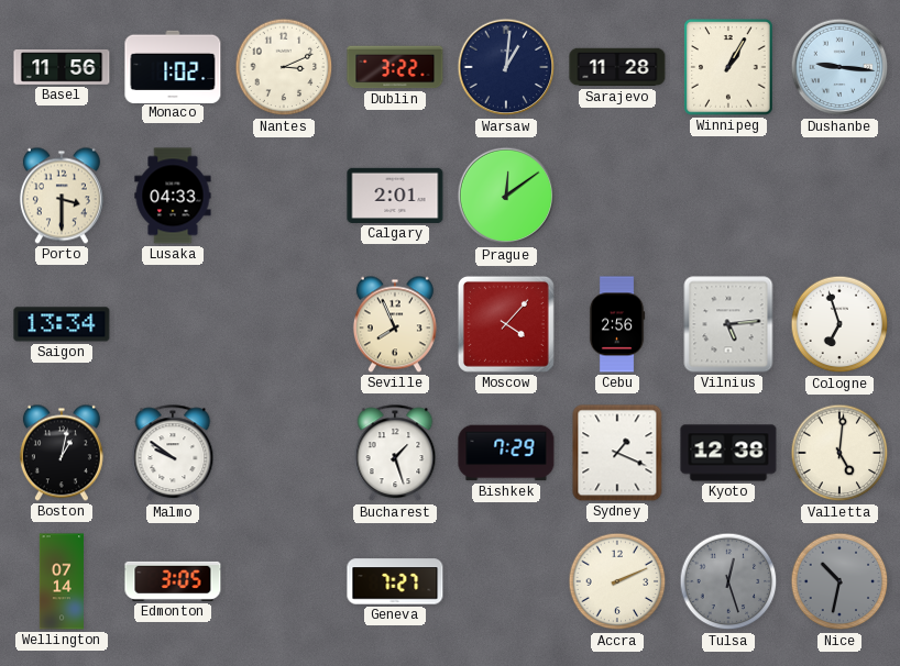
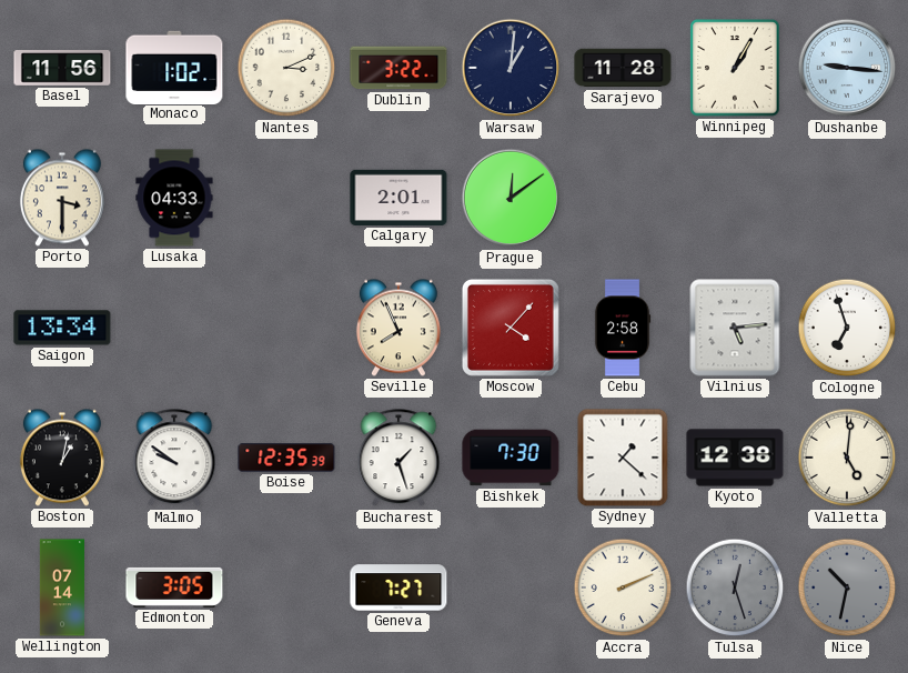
Cebu: 2:56 -> 2:58
Boise: none -> 12:35
Bishkek: 7:29 -> 7:30
Sydney: 1:19 -> 1:22
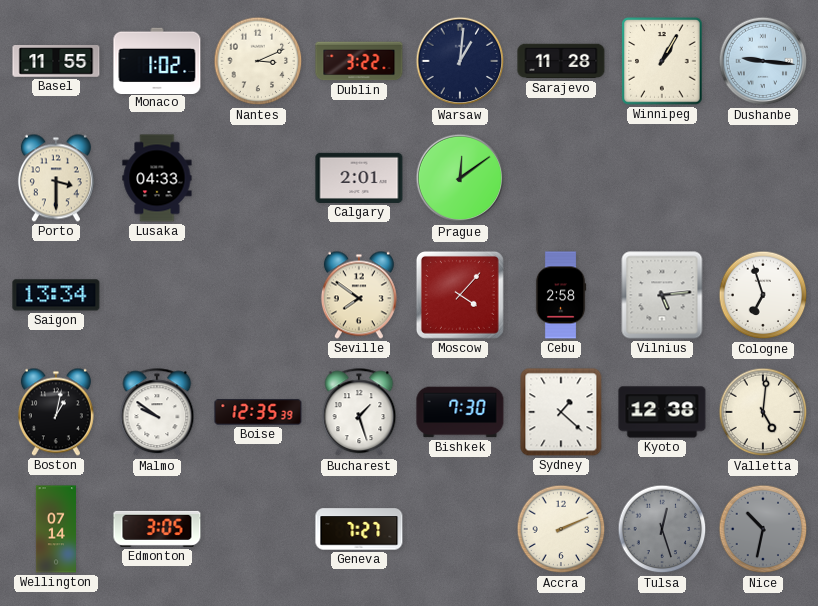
Basel: 11:56 -> 11:55
Seville: 7:56 -> 7:51
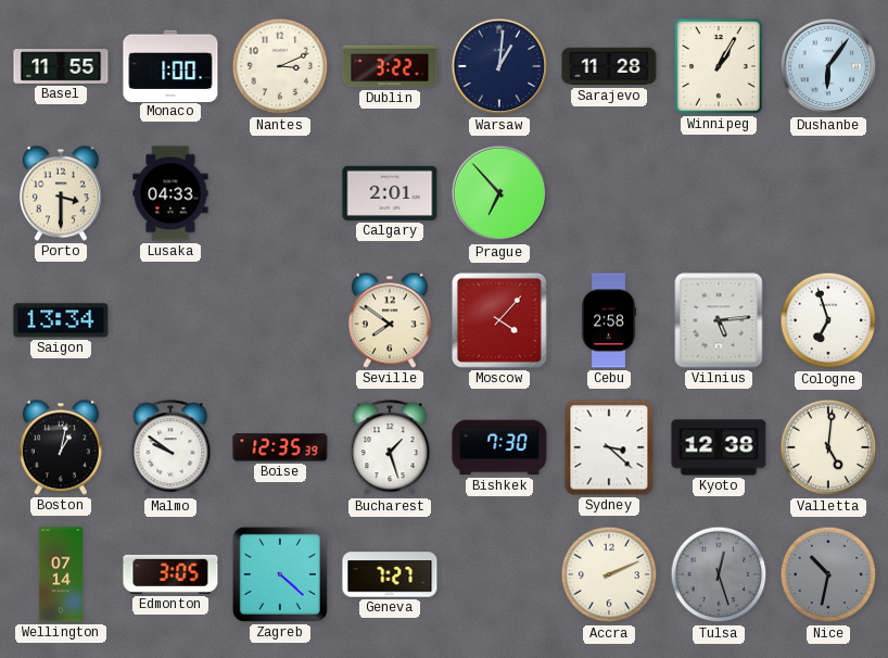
Monaco: 1:02 -> 1:00
Dushanbe: 9:16 -> 6:06
Prague: 12:09 -> 6:53
Sydney: 1:22 -> 3:22
Zagreb: none -> 4:22
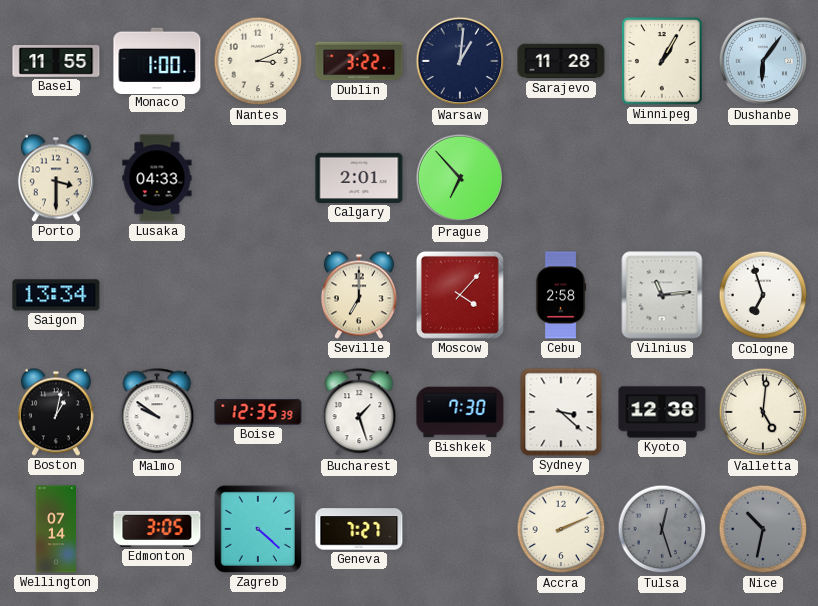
Seville: 7:51 -> 7:00
Vilnius: 5:14 -> 11:14
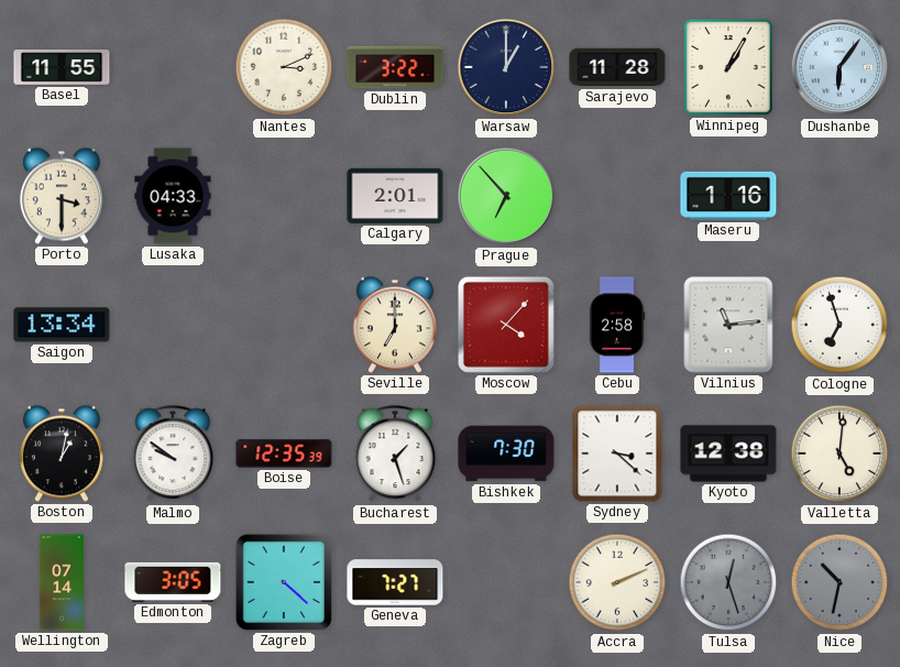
Monaco: 1:00 -> none
Warsaw: 1:01 -> 1:00
Maseru: none -> 1:16
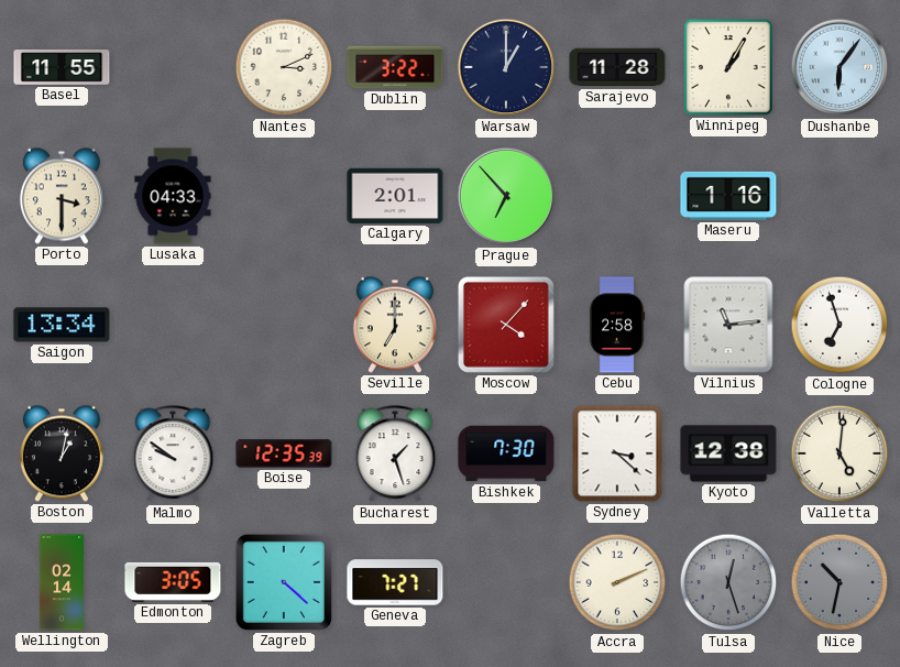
Wellington: 07:14 -> 02:14
